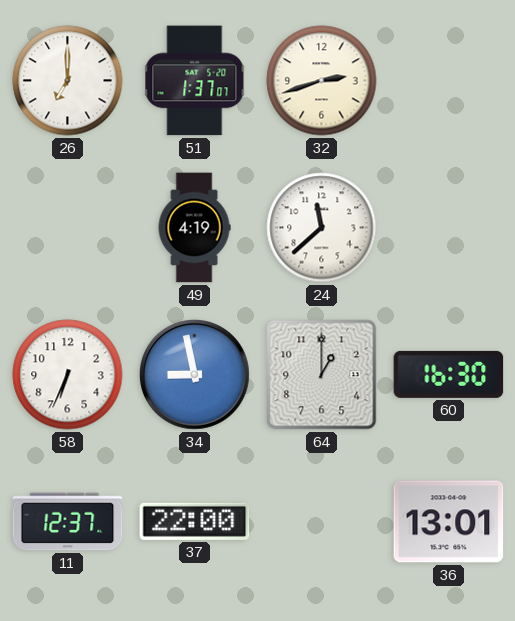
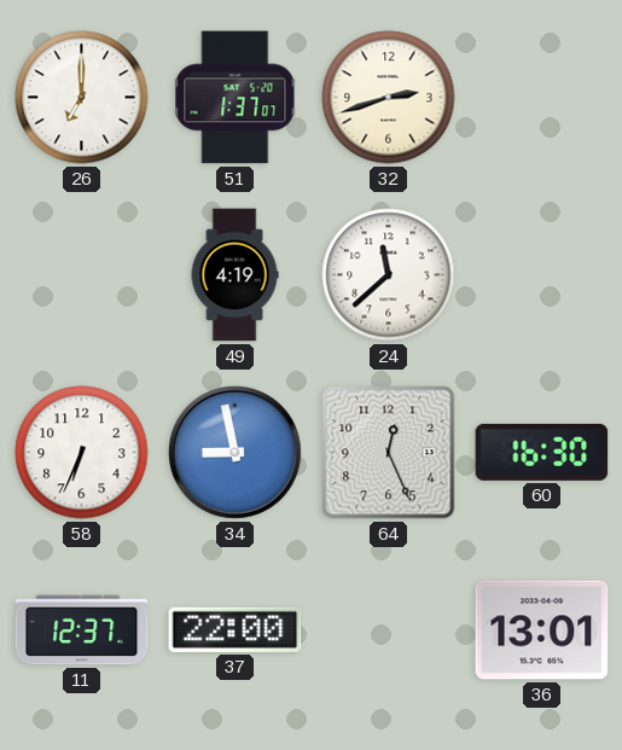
64: 1:00 -> 12:26
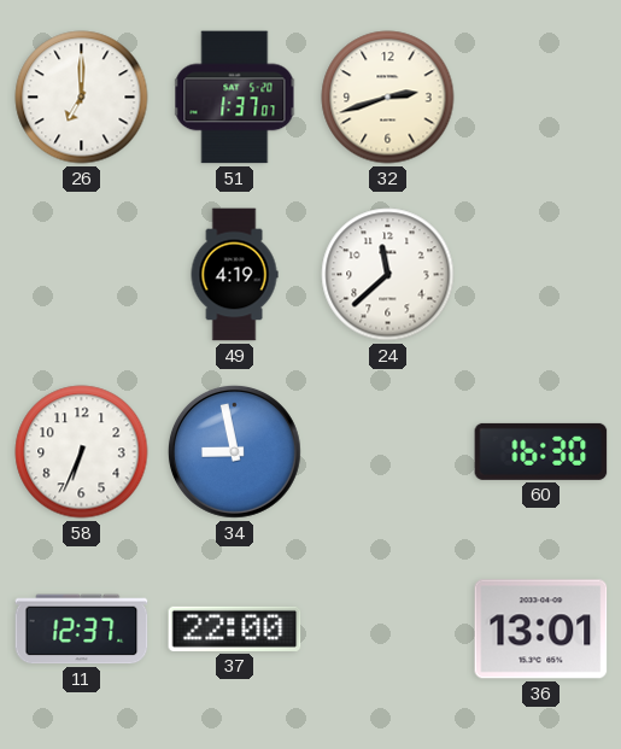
64: 12:26 -> none
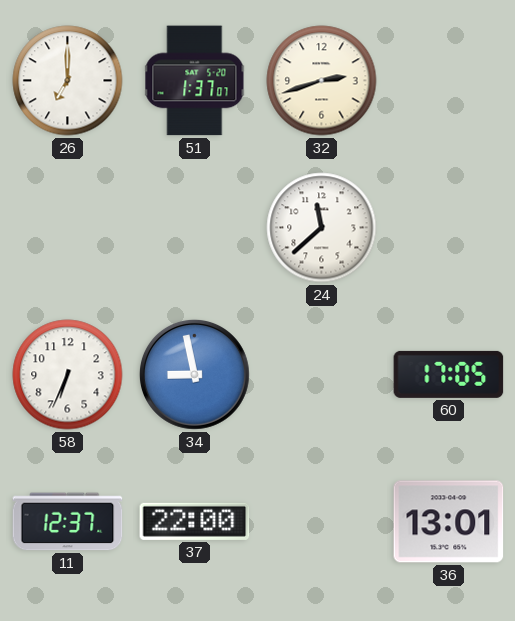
49: 4:19 -> none
60: 16:30 -> 17:05
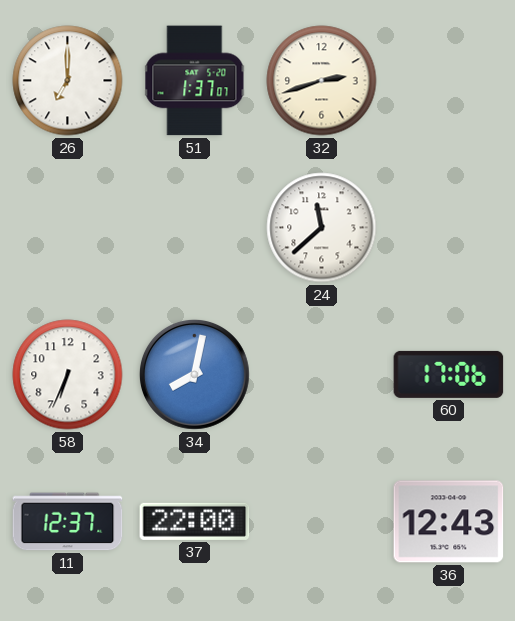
34: 8:58 -> 8:02
60: 17:05 -> 17:06
36: 13:01 -> 12:43
